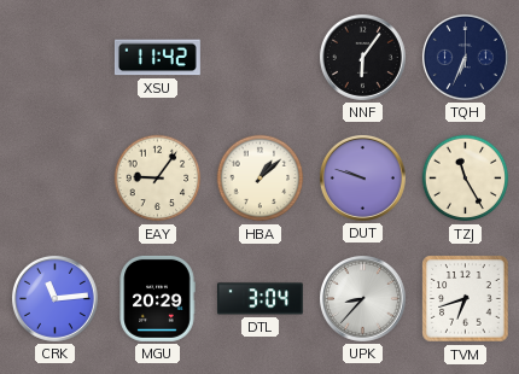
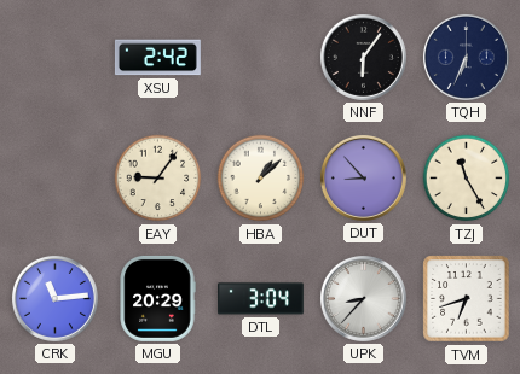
XSU: 11:42 -> 2:42
DUT: 9:48 -> 8:53
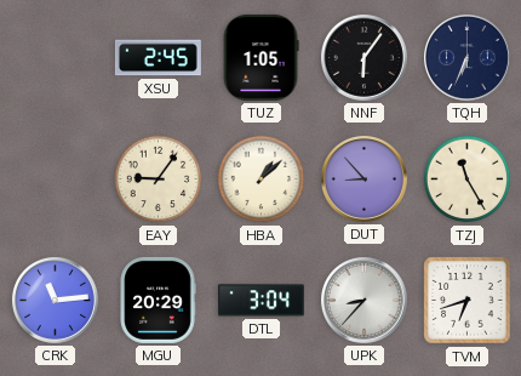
XSU: 2:42 -> 2:45
TUZ: none -> 1:05
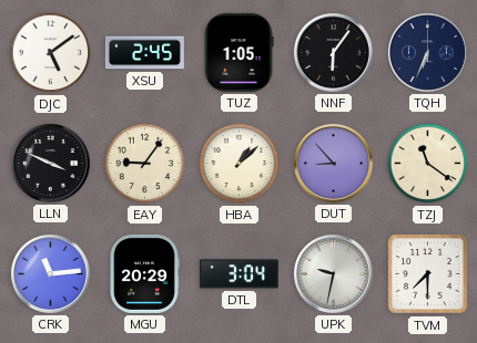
DJC: none -> 5:09
LLN: none -> 3:49
TZJ: 11:25 -> 11:21
UPK: 8:37 -> 9:32
TVM: 6:42 -> 7:30
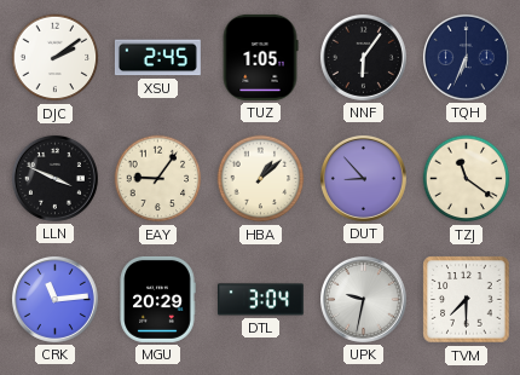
DJC: 5:09 -> 2:09
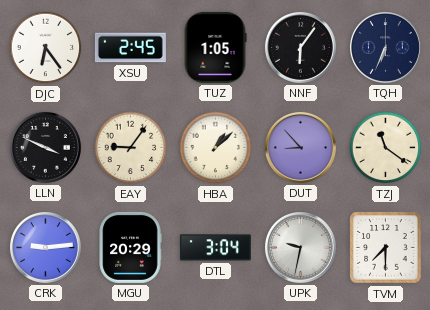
DJC: 2:09 -> 6:24
CRK: 11:14 -> 9:14
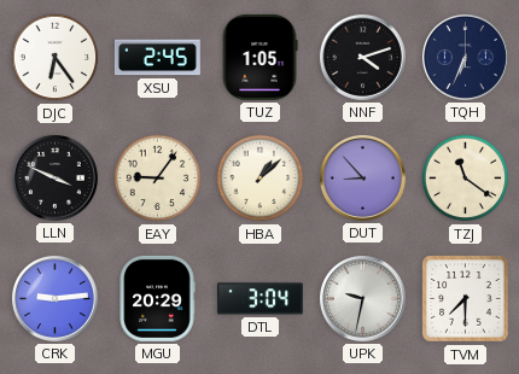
NNF: 6:06 -> 4:12
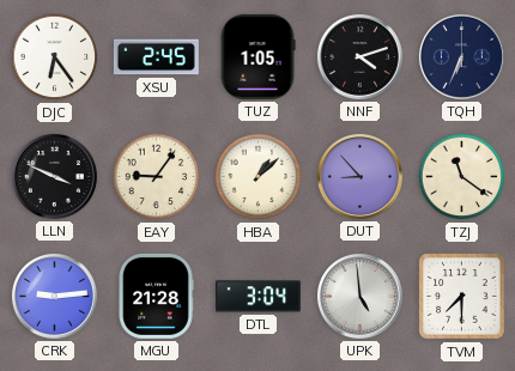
MGU: 20:29 -> 21:28
UPK: 9:32 -> 4:59
